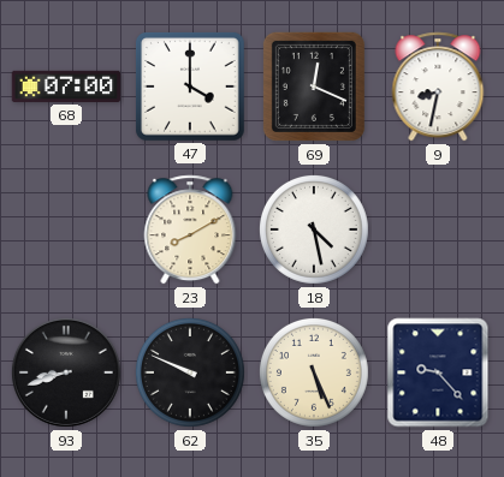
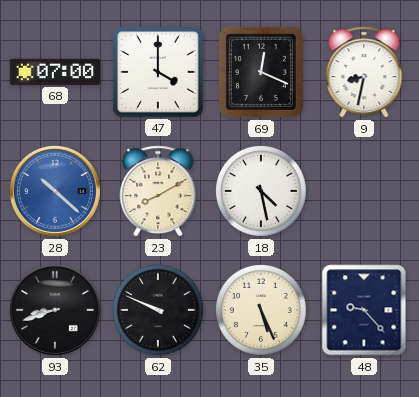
28: none -> 10:22
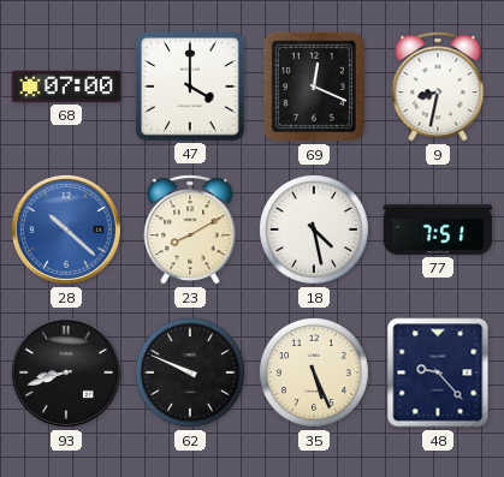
77: none -> 7:51
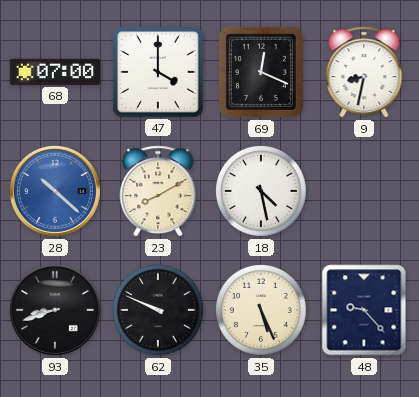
77: 7:51 -> none
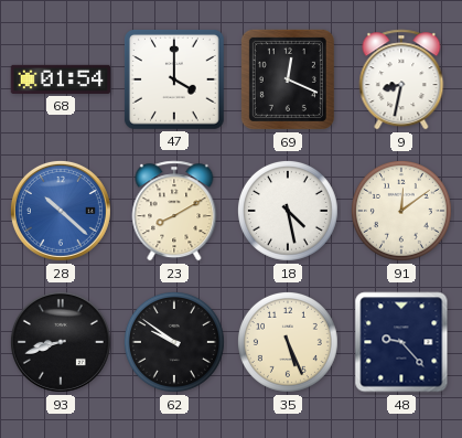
68: 07:00 -> 01:54
91: none -> 12:09
62: 9:49 -> 9:51
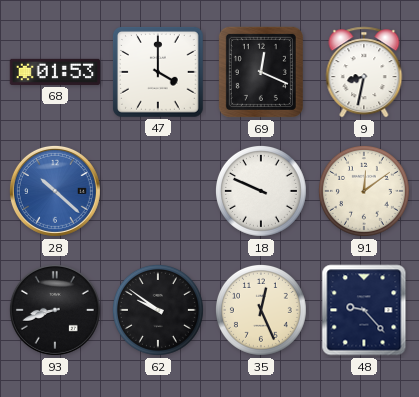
68: 01:54 -> 01:53
23: 8:10 -> none
18: 4:28 -> 9:49
35: 5:26 -> 12:26
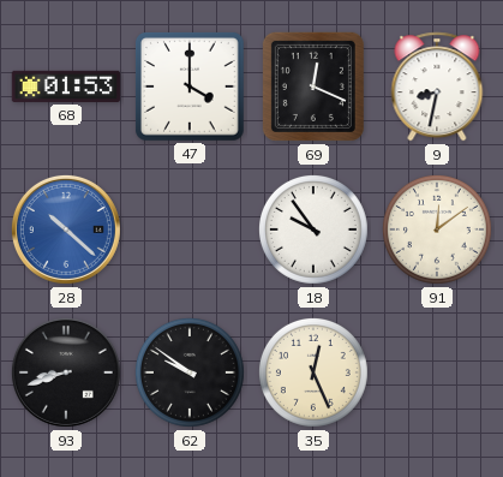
18: 9:49 -> 9:54
48: 9:23 -> none
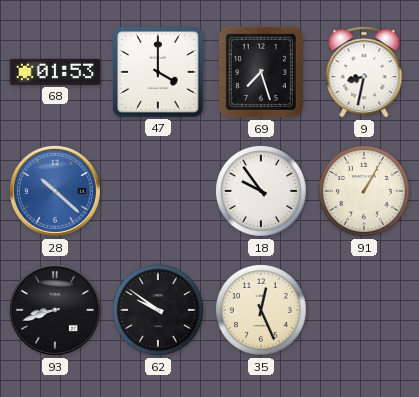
69: 12:19 -> 7:27
91: 12:09 -> 1:05
